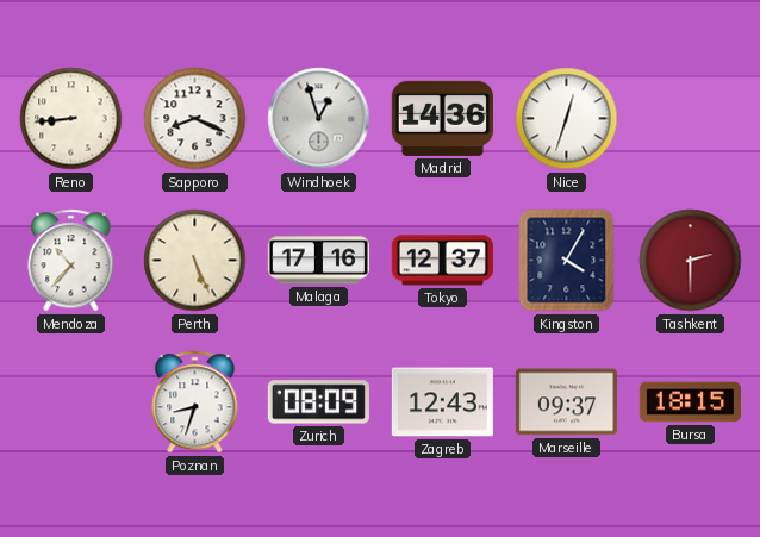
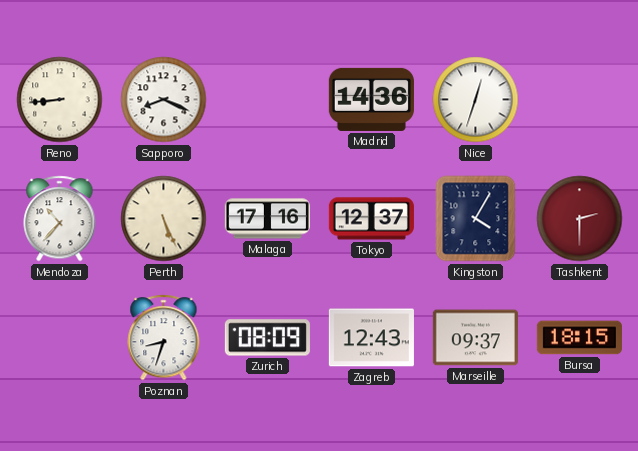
Windhoek: 12:57 -> none
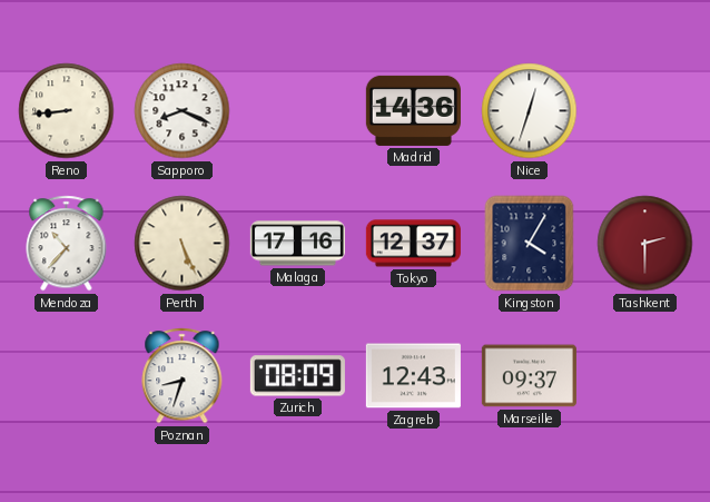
Bursa: 18:15 -> none
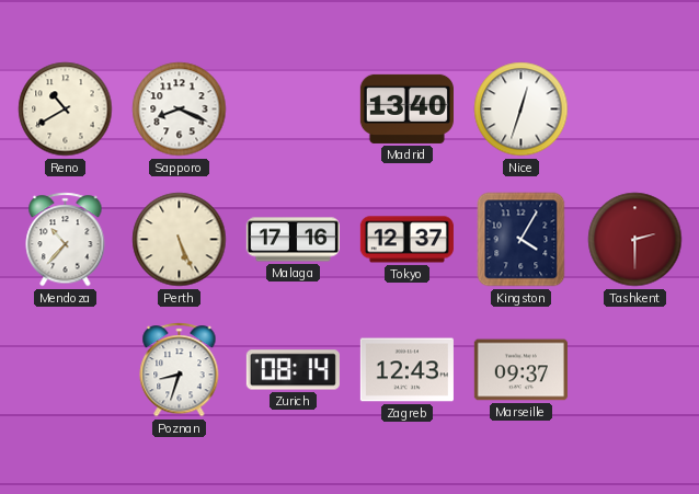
Reno: 8:44 -> 10:40
Madrid: 14:36 -> 13:40
Zurich: 08:09 -> 08:14
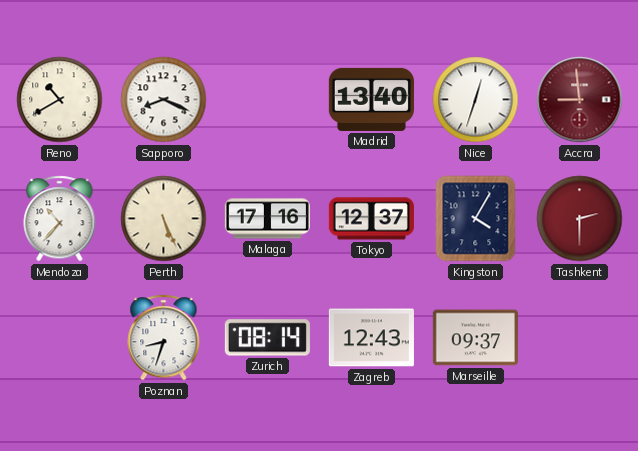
Accra: none -> 8:59
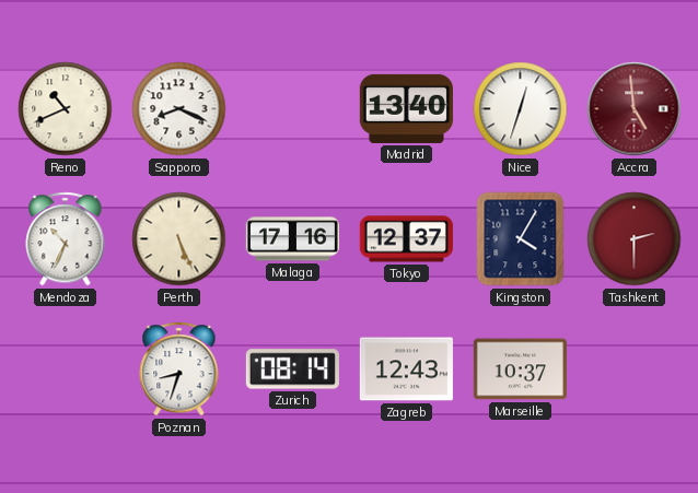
Reno: 10:40 -> 10:41
Accra: 8:59 -> 4:59
Mendoza: 10:37 -> 10:34
Marseille: 09:37 -> 10:37
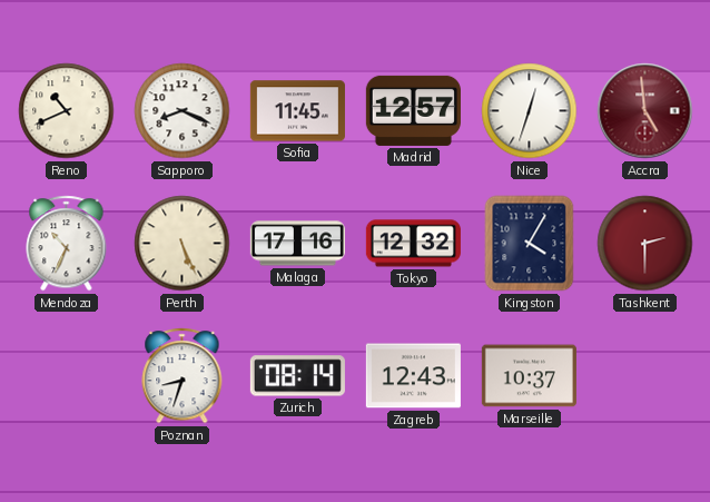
Sofia: none -> 11:45
Madrid: 13:40 -> 12:57
Tokyo: 12:37 -> 12:32
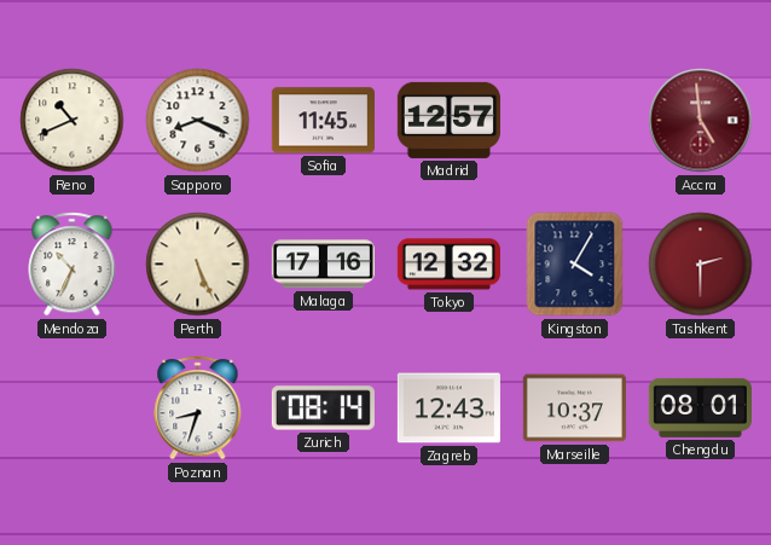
Nice: 12:33 -> none
Chengdu: none -> 08:01
